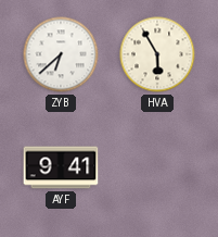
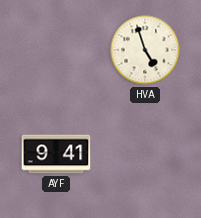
ZYB: 6:38 -> none
HVA: 5:55 -> 4:57
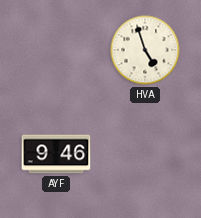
AYF: 9:41 -> 9:46
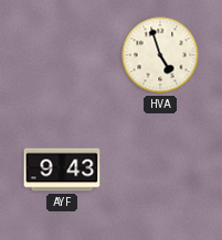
AYF: 9:46 -> 9:43
